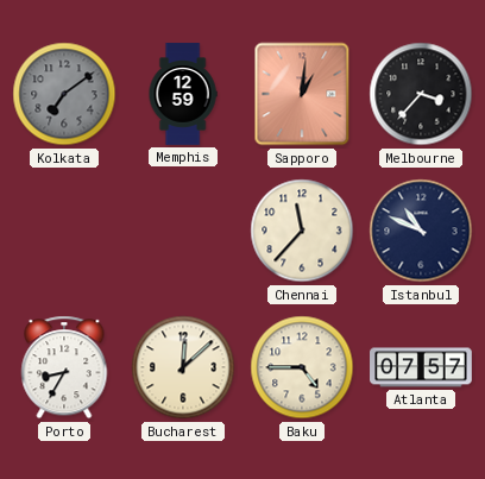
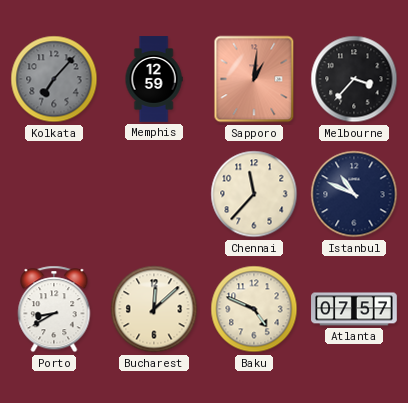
Kolkata: 7:09 -> 7:07
Porto: 8:35 -> 8:40
Baku: 4:45 -> 4:49
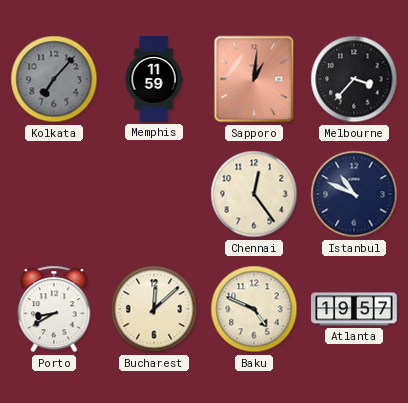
Memphis: 12:59 -> 11:59
Chennai: 11:37 -> 12:24
Atlanta: 07:57 -> 19:57
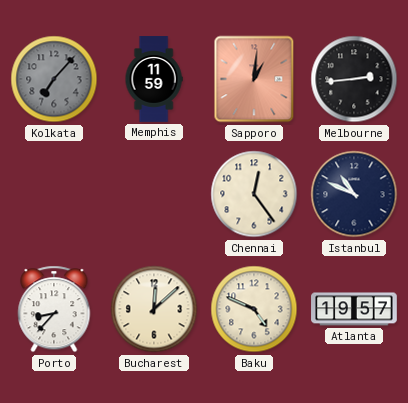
Melbourne: 3:37 -> 2:44
Porto: 8:40 -> 8:37
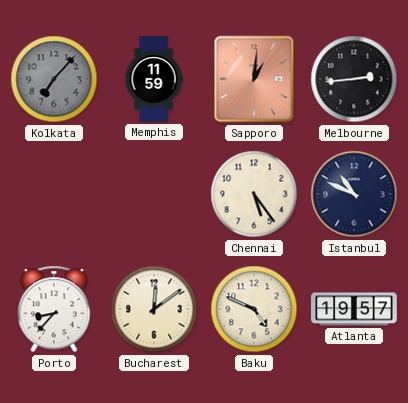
Chennai: 12:24 -> 5:24
Bucharest: 12:08 -> 12:09
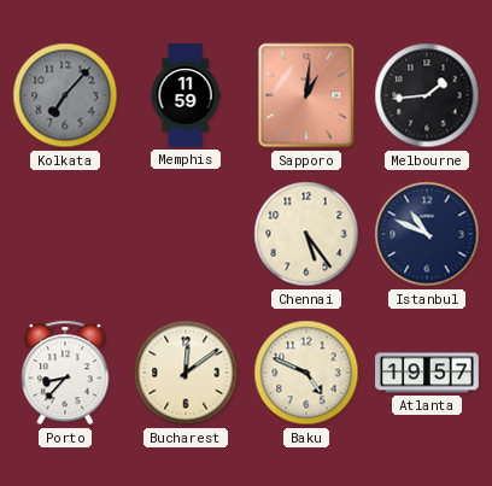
Melbourne: 2:44 -> 1:44
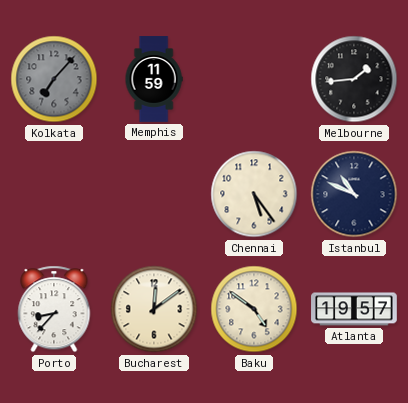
Sapporo: 1:01 -> none
Baku: 4:49 -> 4:51
